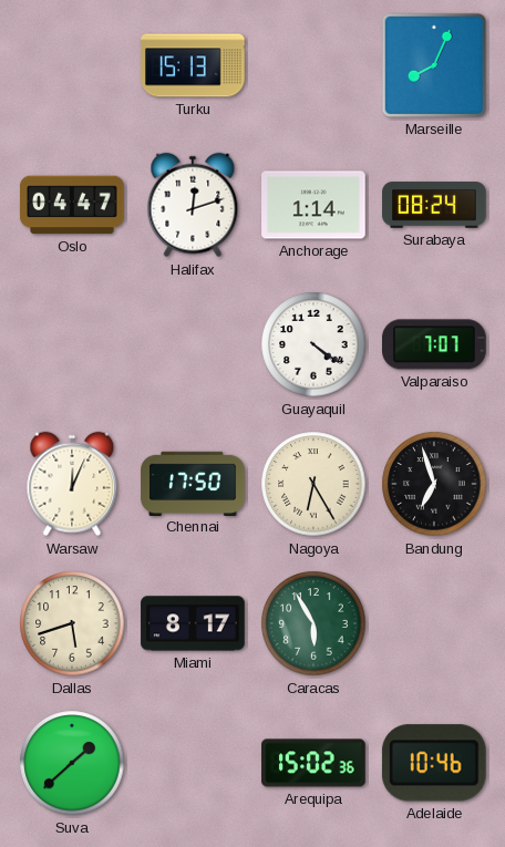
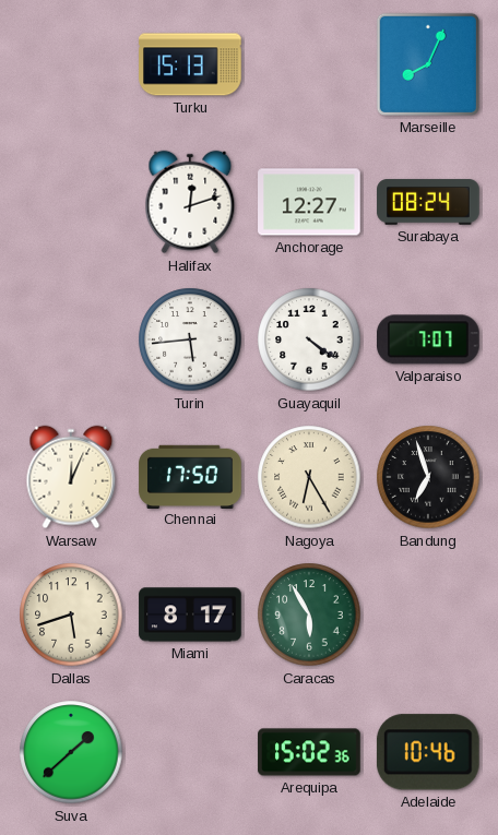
Oslo: 04:47 -> none
Anchorage: 1:14 -> 12:27
Turin: none -> 5:44
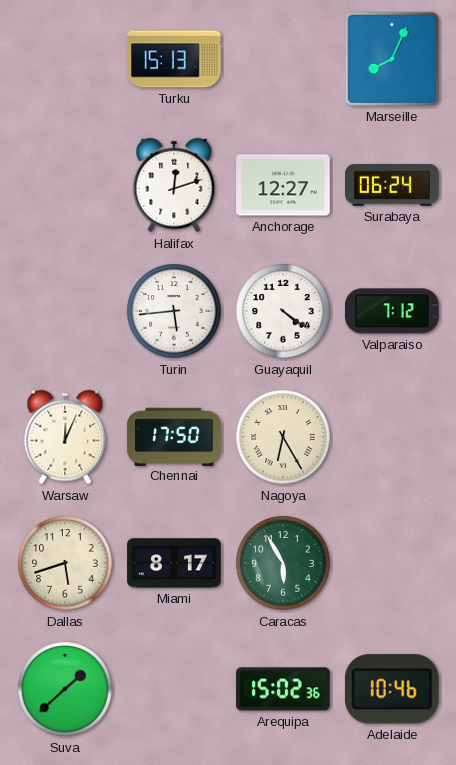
Surabaya: 08:24 -> 06:24
Valparaiso: 7:07 -> 7:12
Bandung: 6:57 -> none
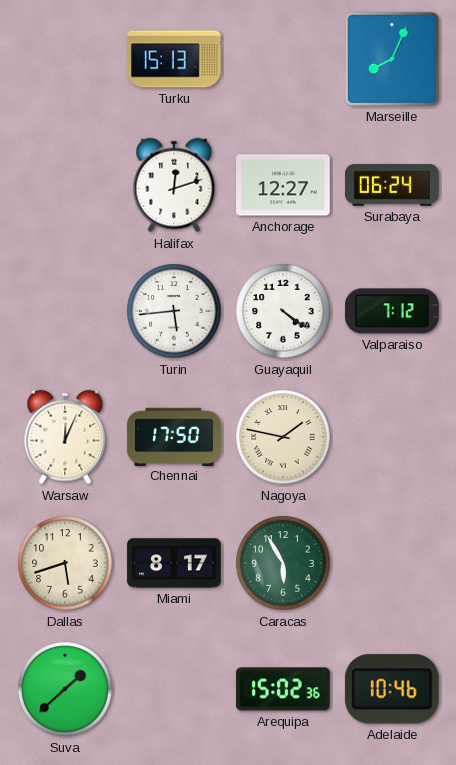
Nagoya: 6:25 -> 1:47
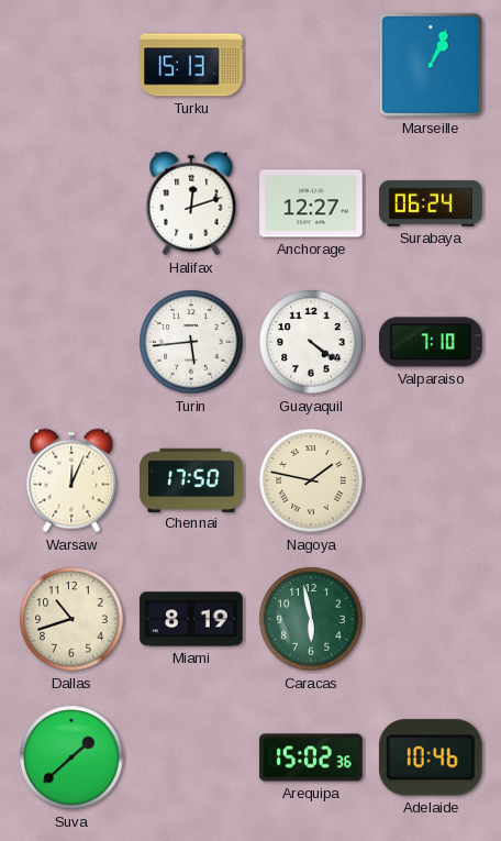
Marseille: 8:04 -> 1:04
Valparaiso: 7:12 -> 7:10
Dallas: 5:42 -> 10:42
Miami: 8:17 -> 8:19
Caracas: 5:55 -> 5:58
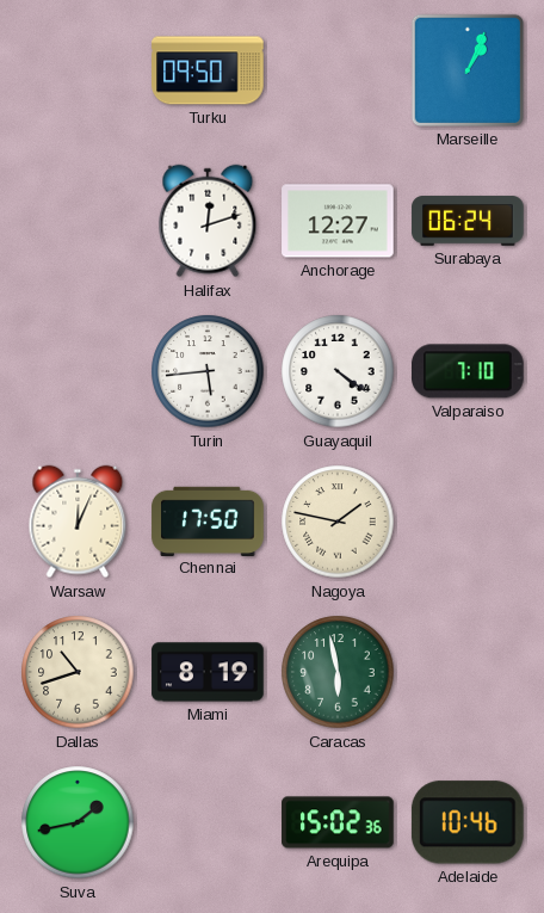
Turku: 15:13 -> 09:50
Suva: 1:38 -> 1:43
